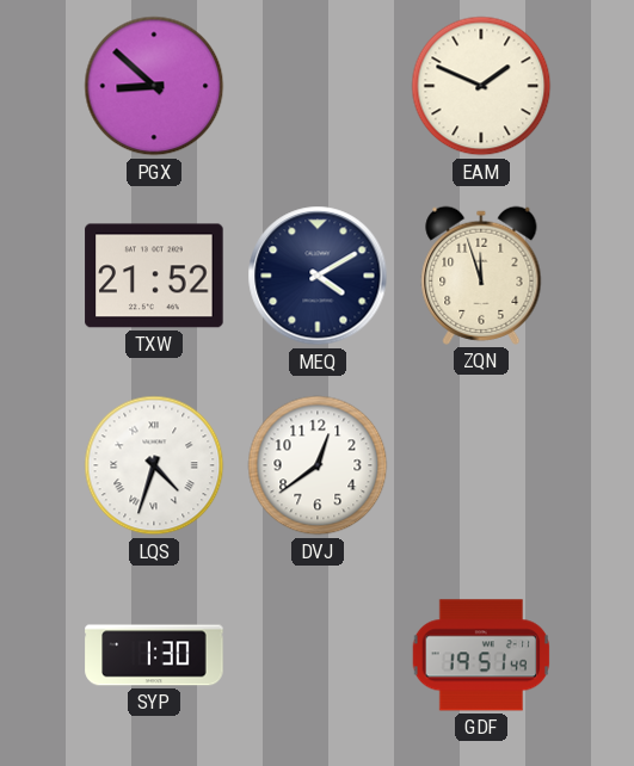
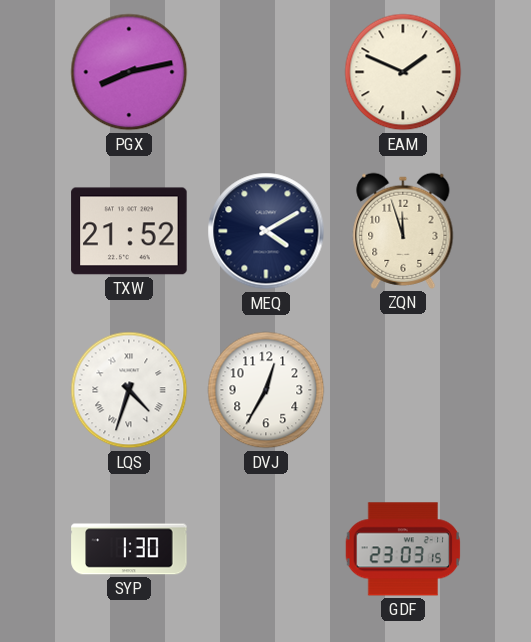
PGX: 8:52 -> 8:13
DVJ: 12:39 -> 12:35
GDF: 19:51 -> 23:03
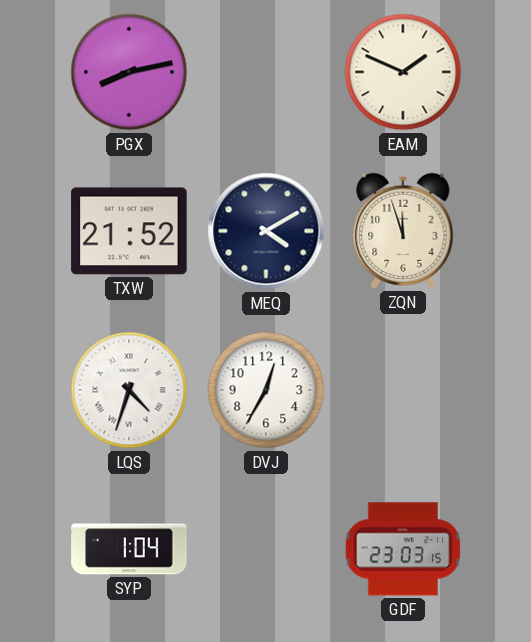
SYP: 1:30 -> 1:04
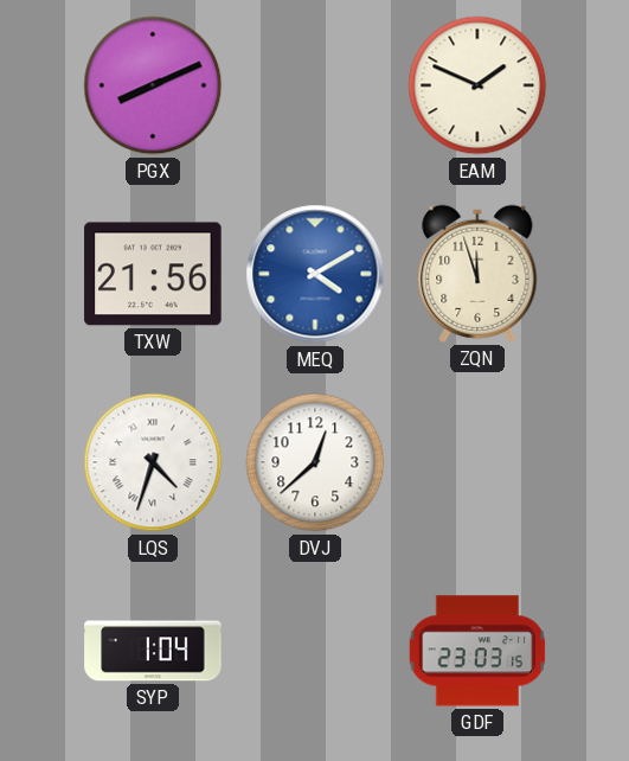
PGX: 8:13 -> 8:11
TXW: 21:52 -> 21:56
MEQ dial: navy -> blue
DVJ: 12:35 -> 12:38
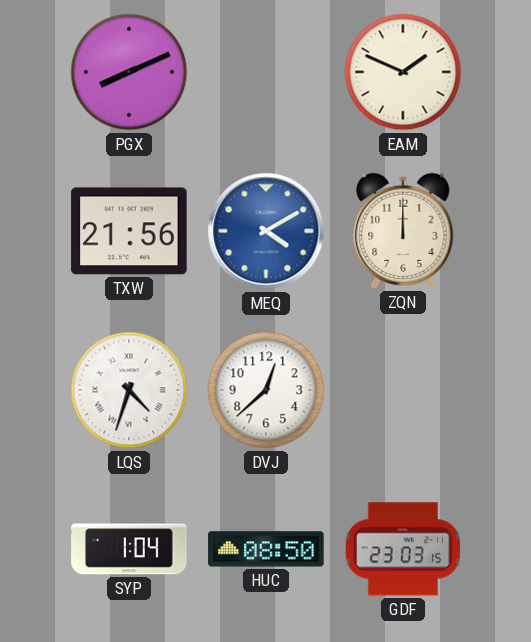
ZQN: 11:57 -> 12:00
HUC: none -> 08:50
